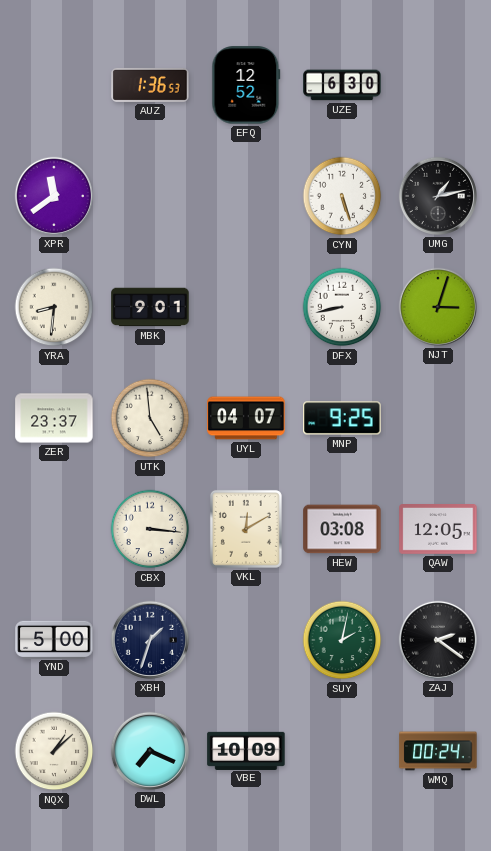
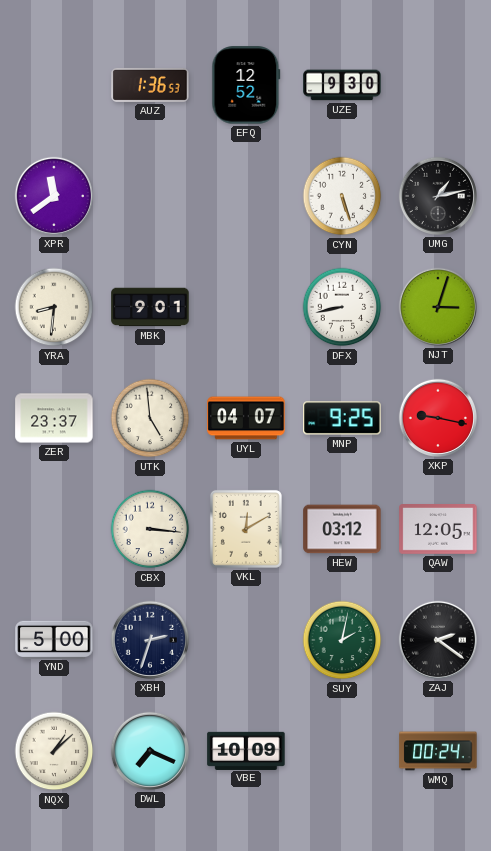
UZE: 6:30 -> 9:30
XKP: none -> 9:17
HEW: 03:08 -> 03:12
XBH: 1:33 -> 2:33
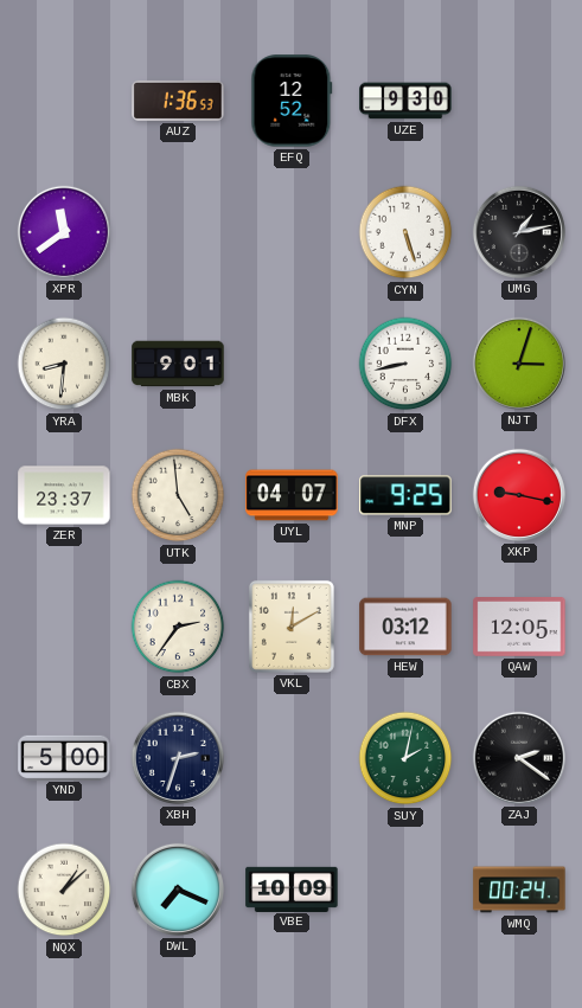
CBX: 3:16 -> 2:36
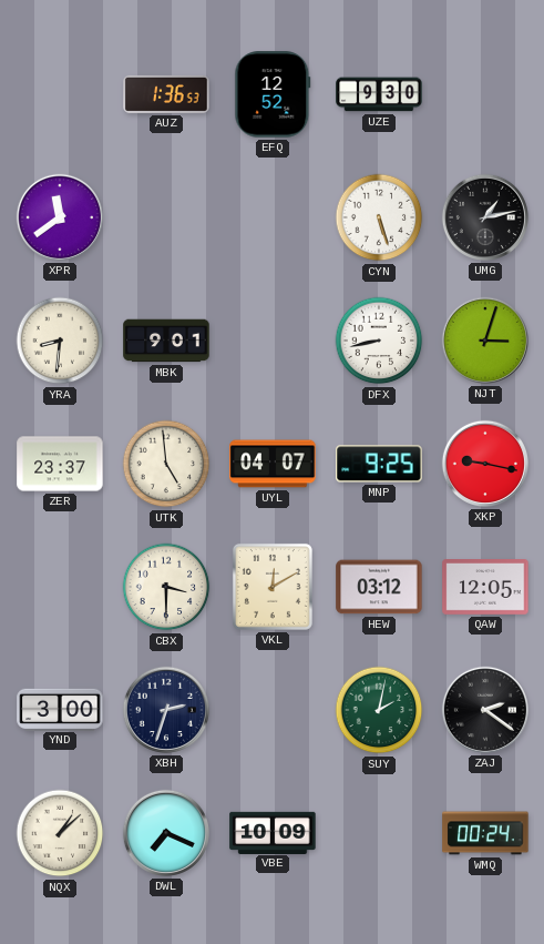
CBX: 2:36 -> 3:30
YND: 5:00 -> 3:00
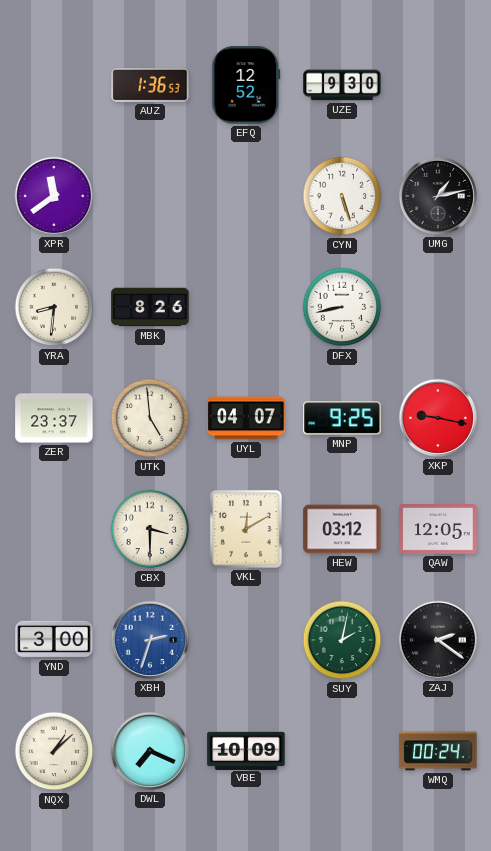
MBK: 9:01 -> 8:26
NJT: 3:03 -> none
XBH dial: navy -> blue
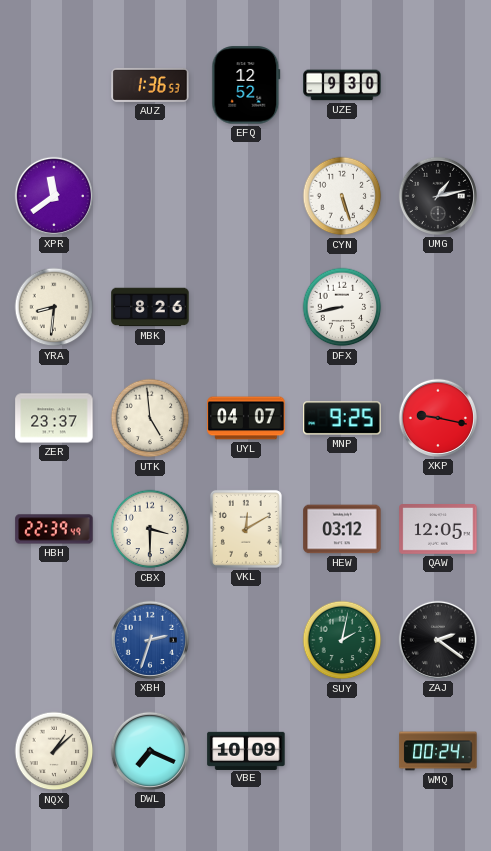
HBH: none -> 22:39
YND: 3:00 -> none
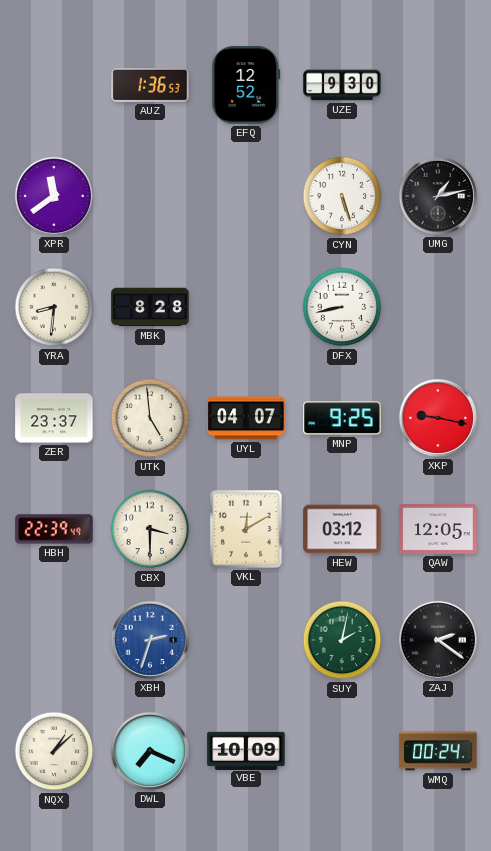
MBK: 8:26 -> 8:28
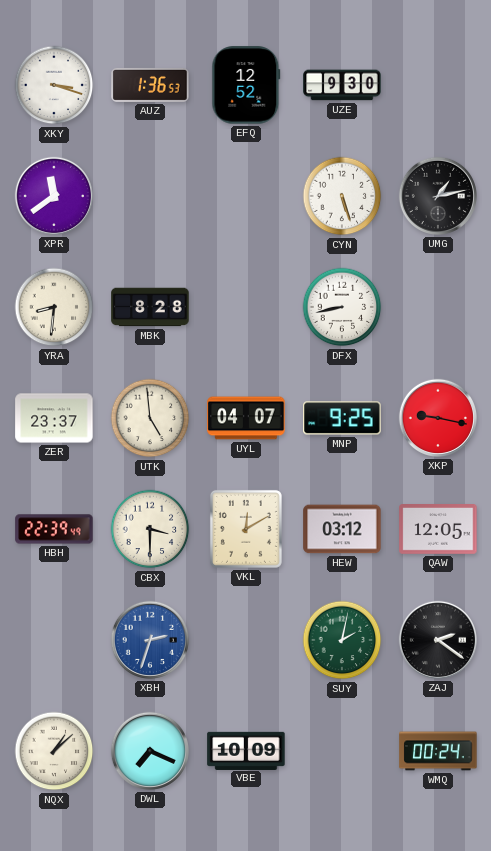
XKY: none -> 3:18
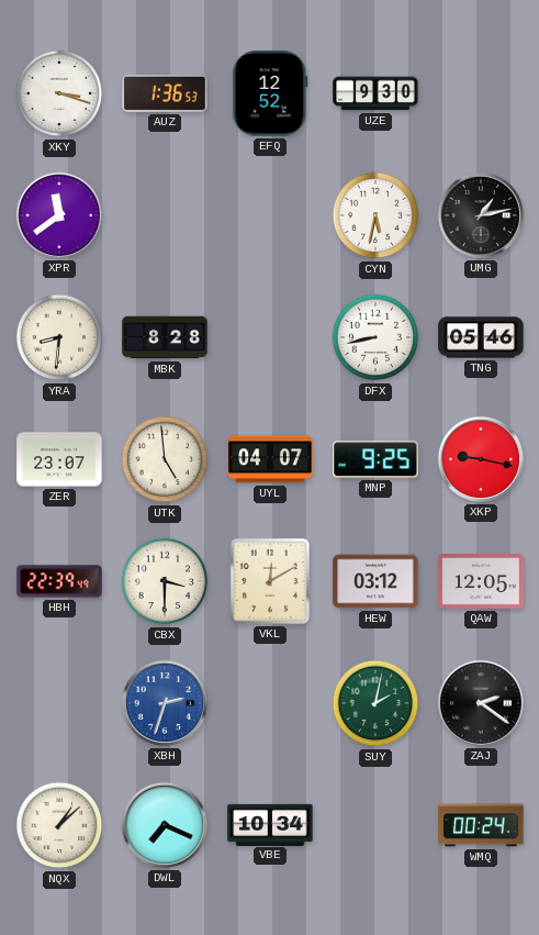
CYN: 5:27 -> 5:32
TNG: none -> 05:46
ZER: 23:37 -> 23:07
VBE: 10:09 -> 10:34
